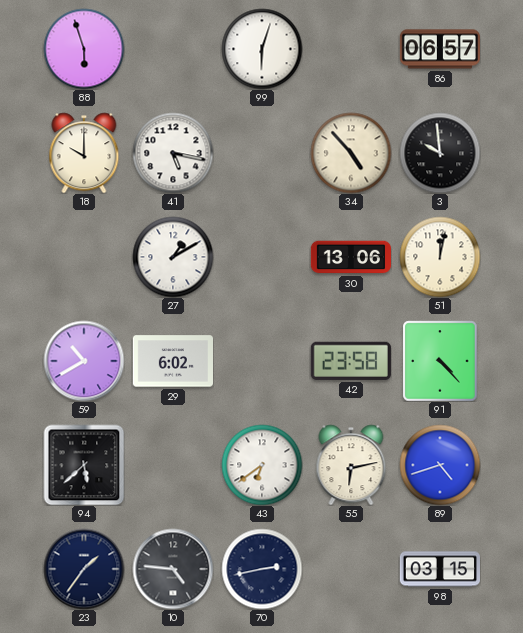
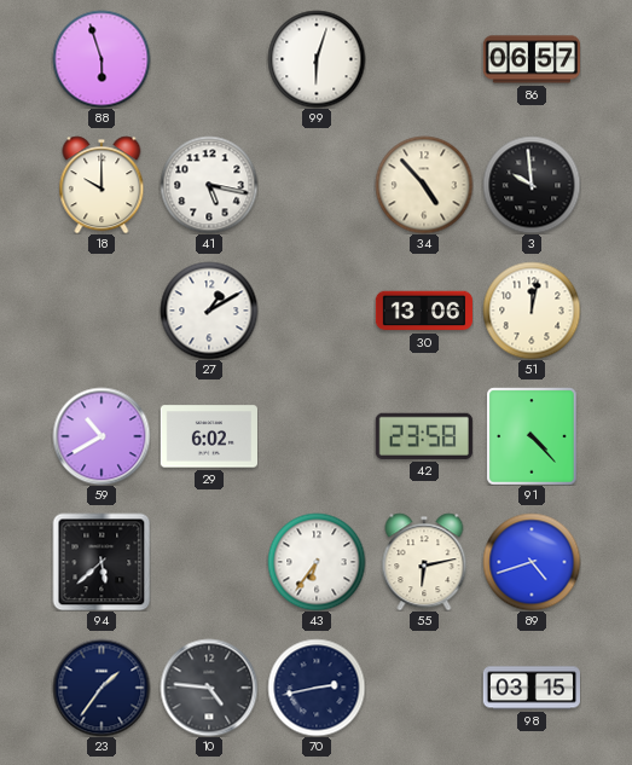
43: 6:39 -> 6:36
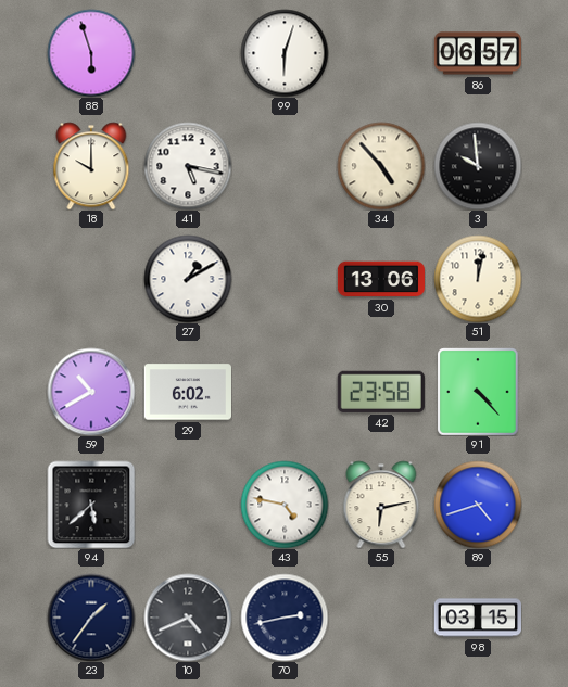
43: 6:36 -> 4:47
10: 4:46 -> 4:41
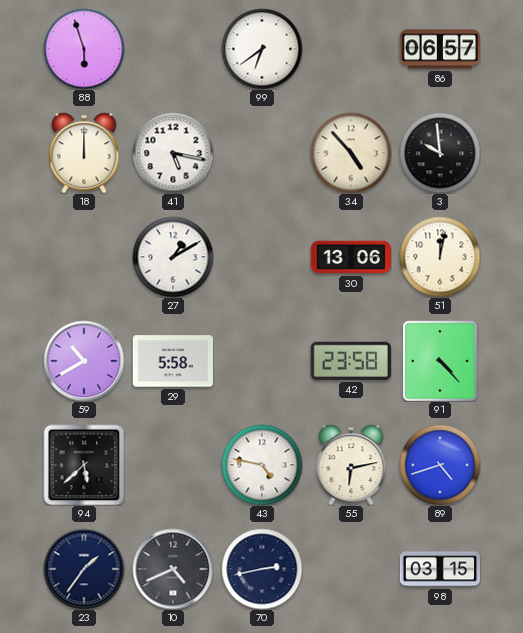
99: 6:03 -> 6:39
18: 10:00 -> 12:00
29: 6:02 -> 5:58
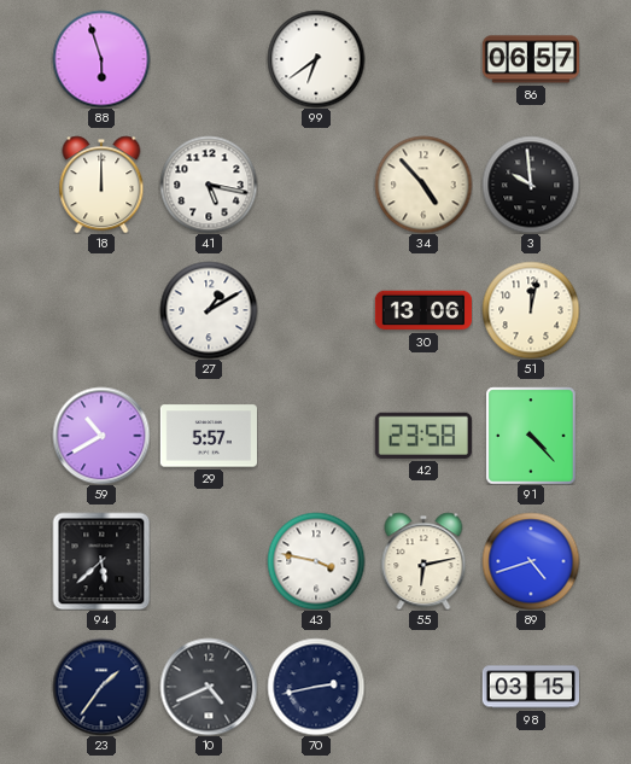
29: 5:58 -> 5:57
43: 4:47 -> 3:47
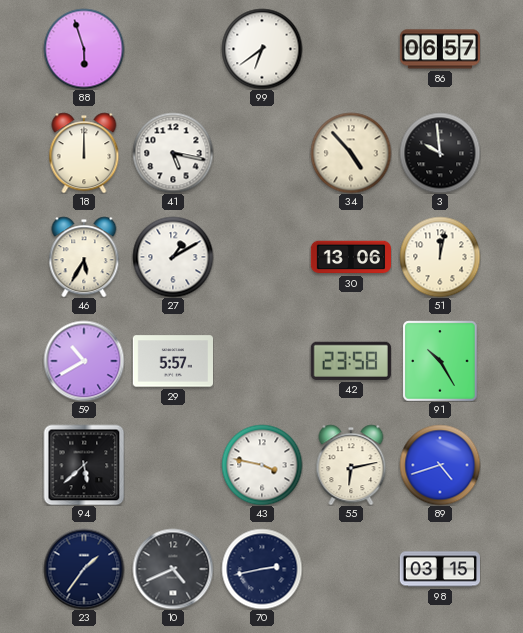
46: none -> 5:35
91: 4:23 -> 10:25
